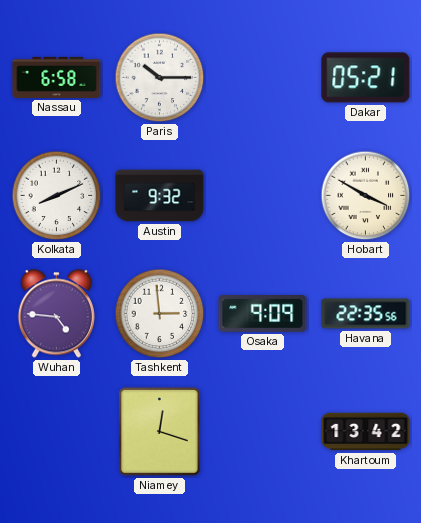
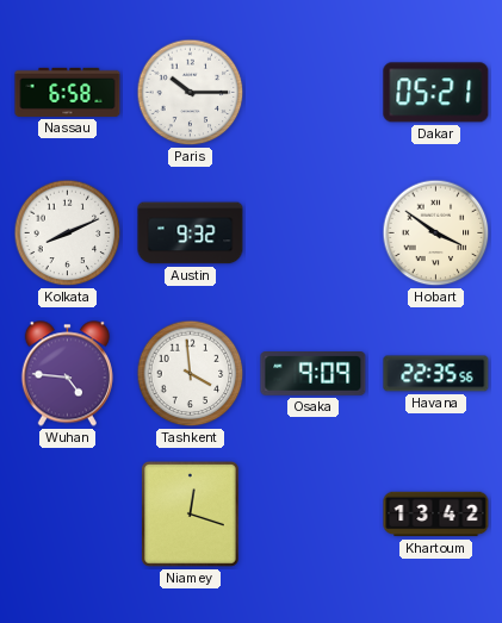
Hobart: 3:50 -> 3:51
Tashkent: 2:59 -> 3:59
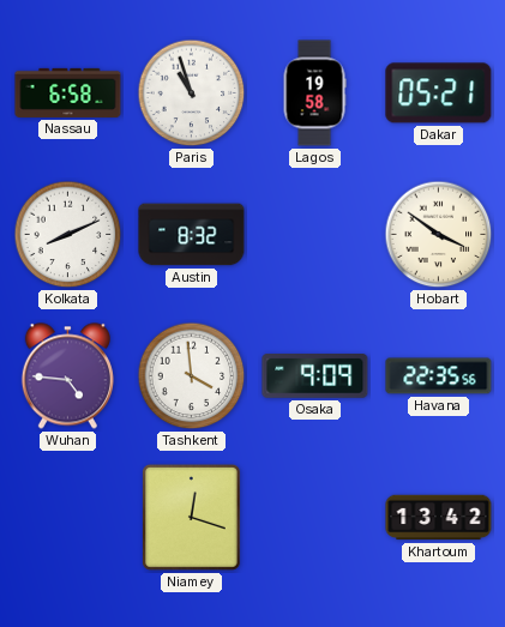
Paris: 10:15 -> 10:57
Lagos: none -> 19:58
Austin: 9:32 -> 8:32
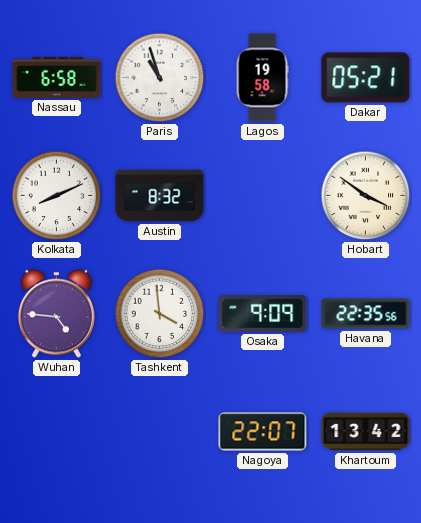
Niamey: 12:18 -> none
Nagoya: none -> 22:07
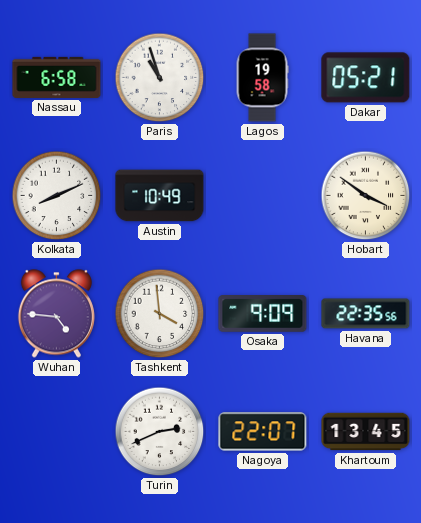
Austin: 8:32 -> 10:49
Turin: none -> 2:41
Khartoum: 13:42 -> 13:45
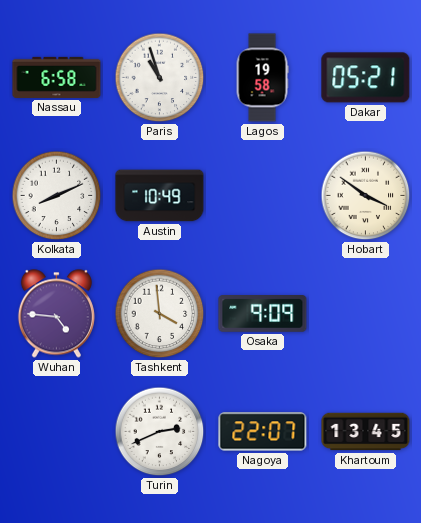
Havana: 22:35 -> none
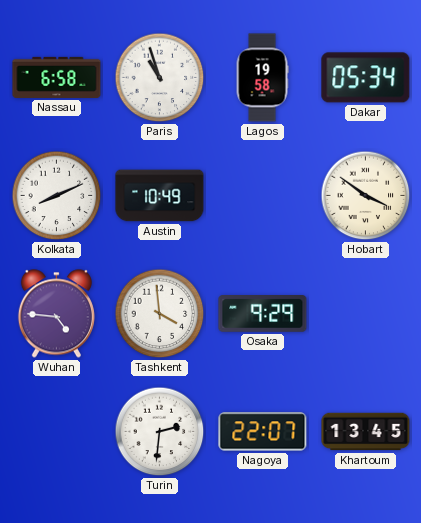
Dakar: 05:21 -> 05:34
Osaka: 9:09 -> 9:29
Turin: 2:41 -> 2:31
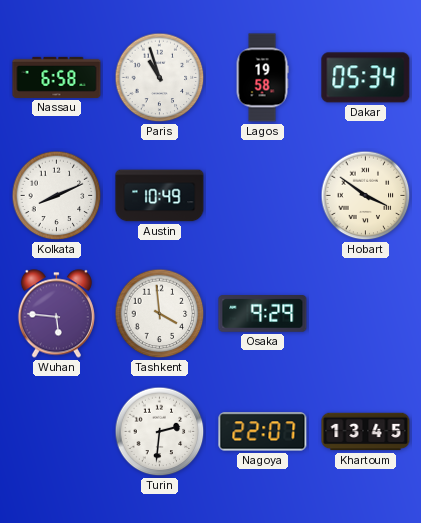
Wuhan: 4:46 -> 5:46
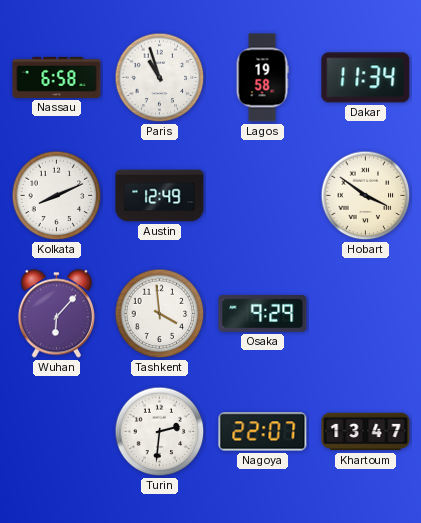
Dakar: 05:34 -> 11:34
Austin: 10:49 -> 12:49
Wuhan: 5:46 -> 6:07
Khartoum: 13:45 -> 13:47
